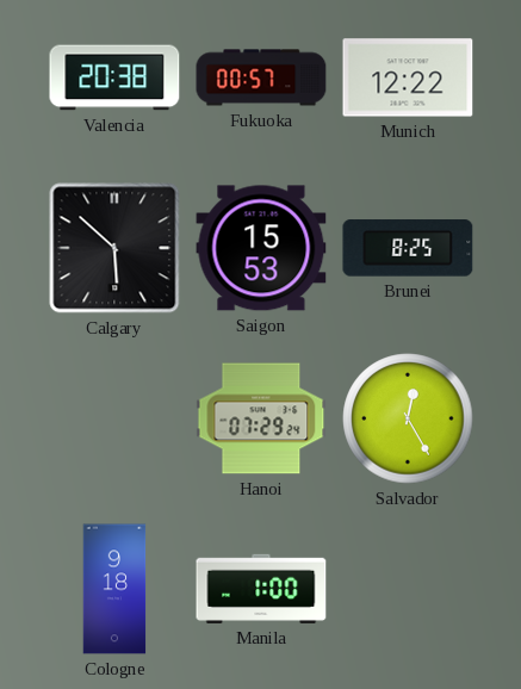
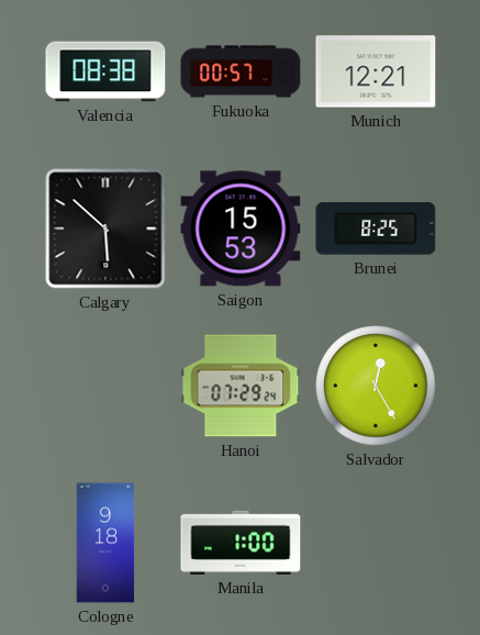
Valencia: 20:38 -> 08:38
Munich: 12:22 -> 12:21
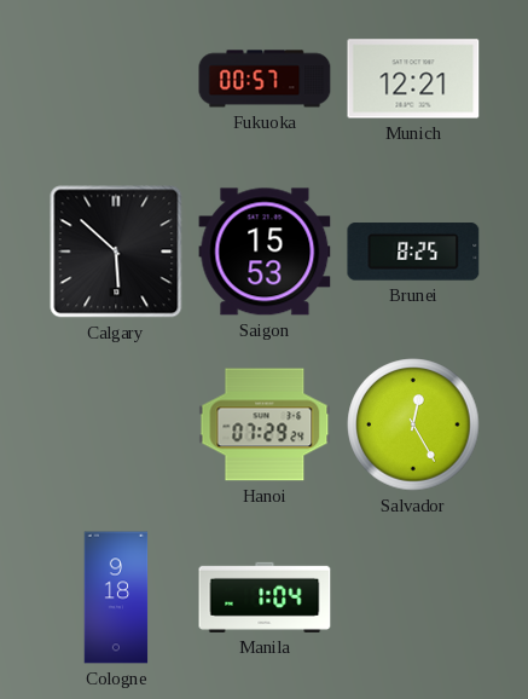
Valencia: 08:38 -> none
Manila: 1:00 -> 1:04
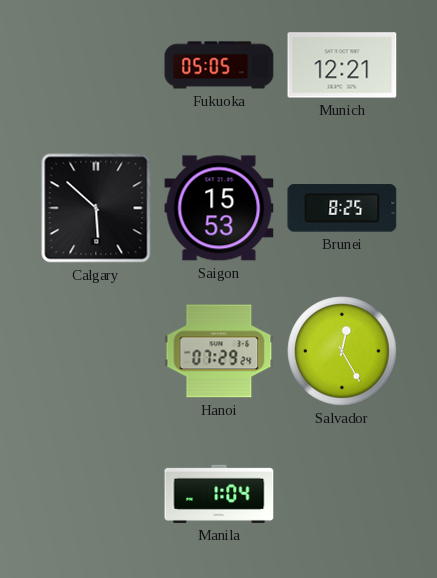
Fukuoka: 00:57 -> 05:05
Cologne: 9:18 -> none
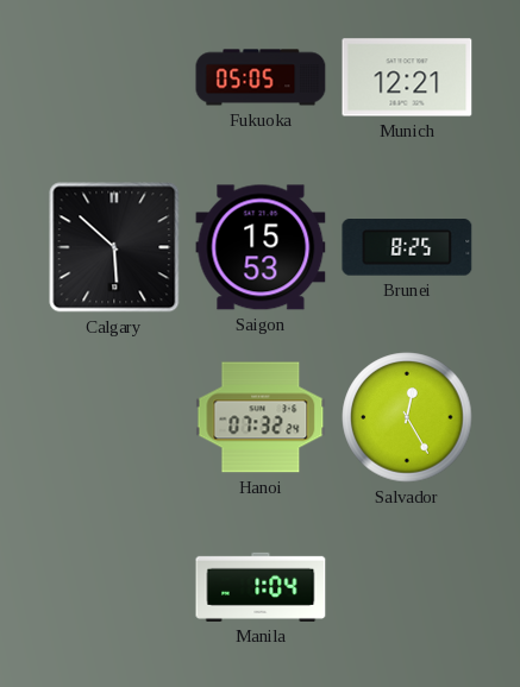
Hanoi: 07:29 -> 07:32
